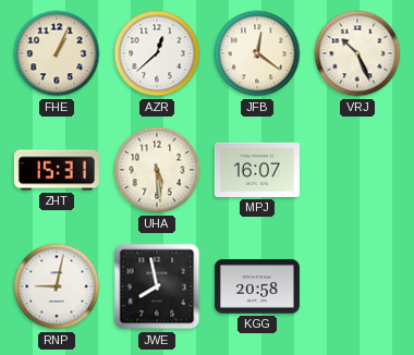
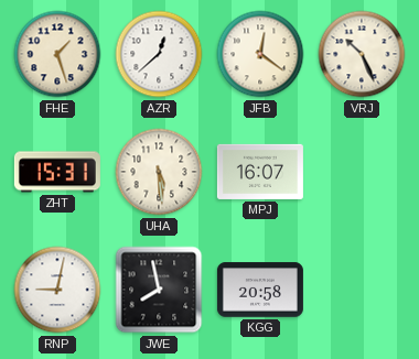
FHE: 1:04 -> 1:27
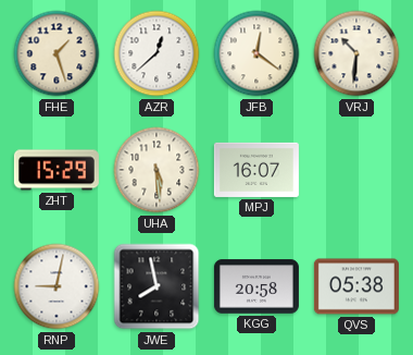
VRJ: 10:26 -> 10:31
ZHT: 15:31 -> 15:29
QVS: none -> 05:38
